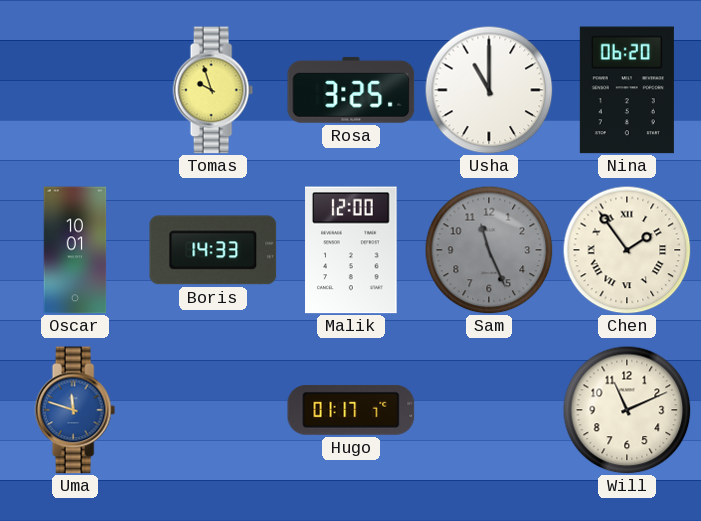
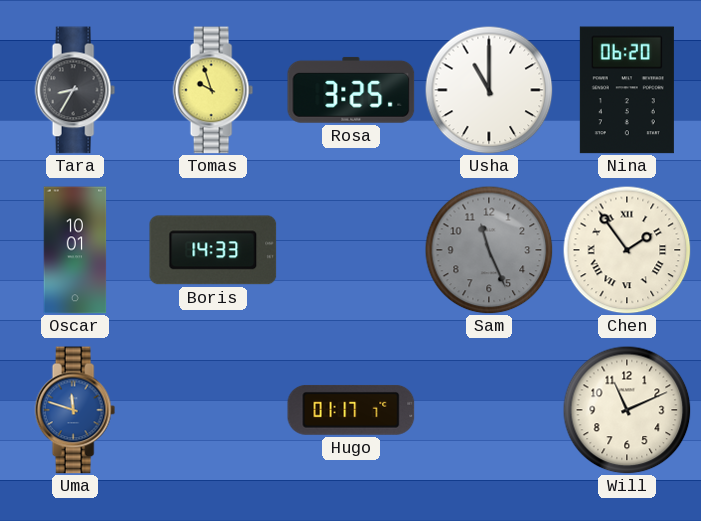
Tara: none -> 8:35
Malik: 12:00 -> none
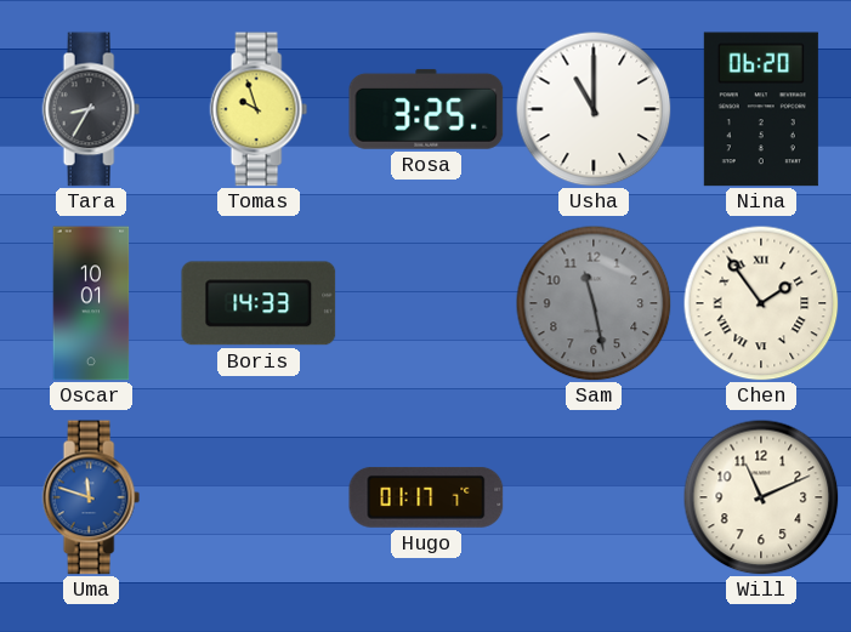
Sam: 11:26 -> 11:28
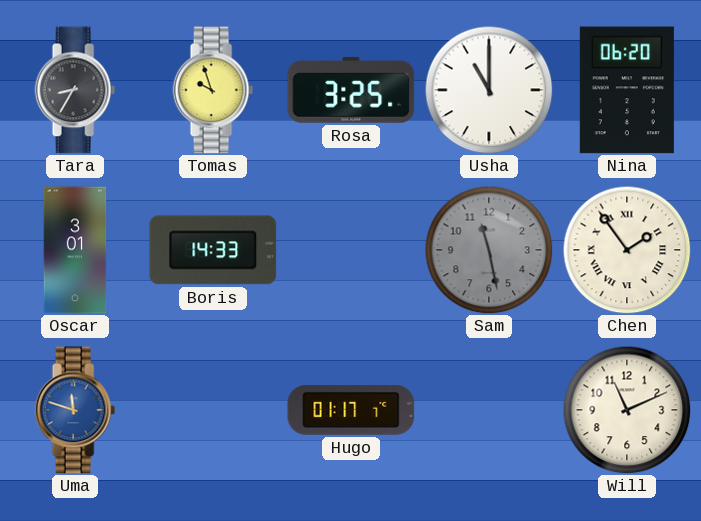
Oscar: 10:01 -> 3:01
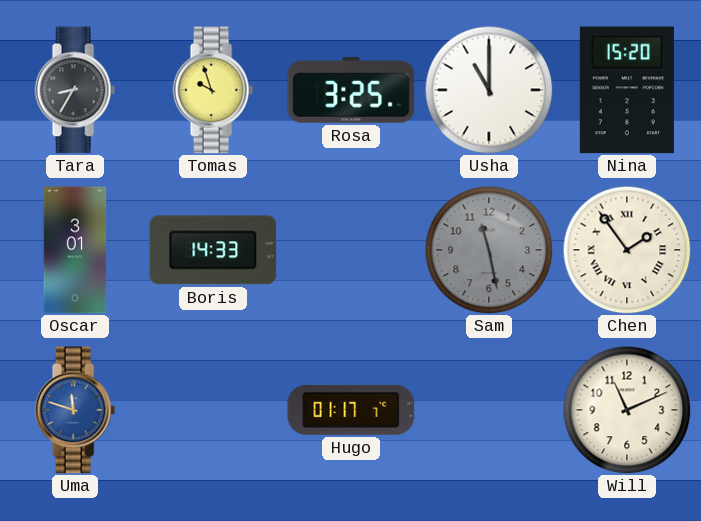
Nina: 06:20 -> 15:20
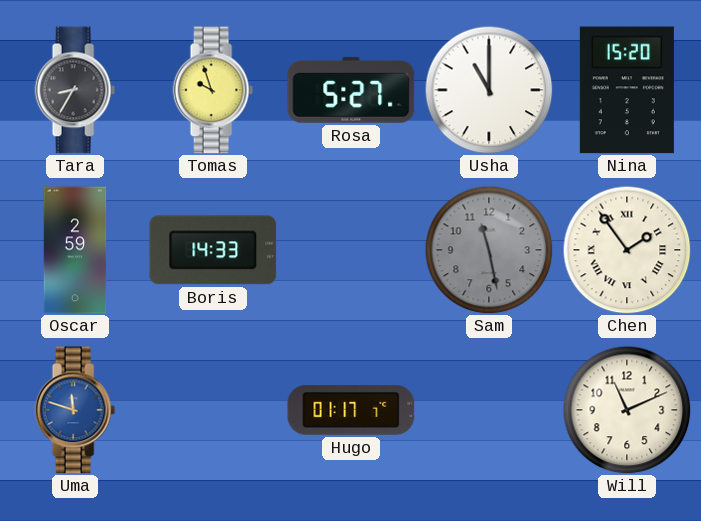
Rosa: 3:25 -> 5:27
Oscar: 3:01 -> 2:59
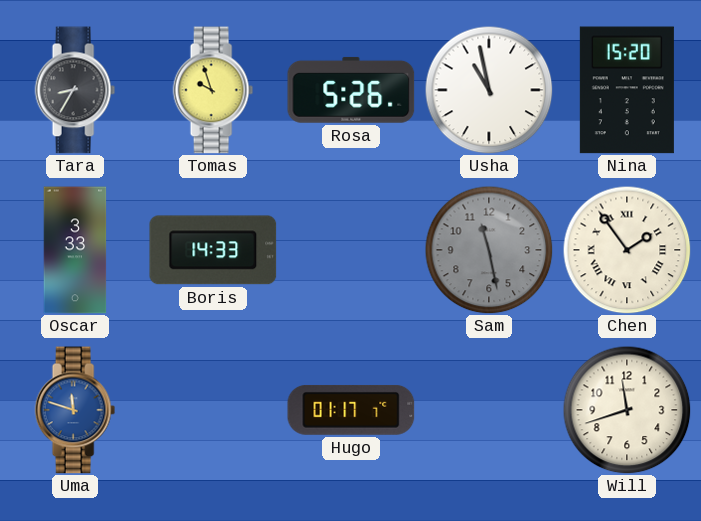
Rosa: 5:27 -> 5:26
Usha: 11:00 -> 10:58
Oscar: 2:59 -> 3:33
Will: 11:11 -> 11:42
